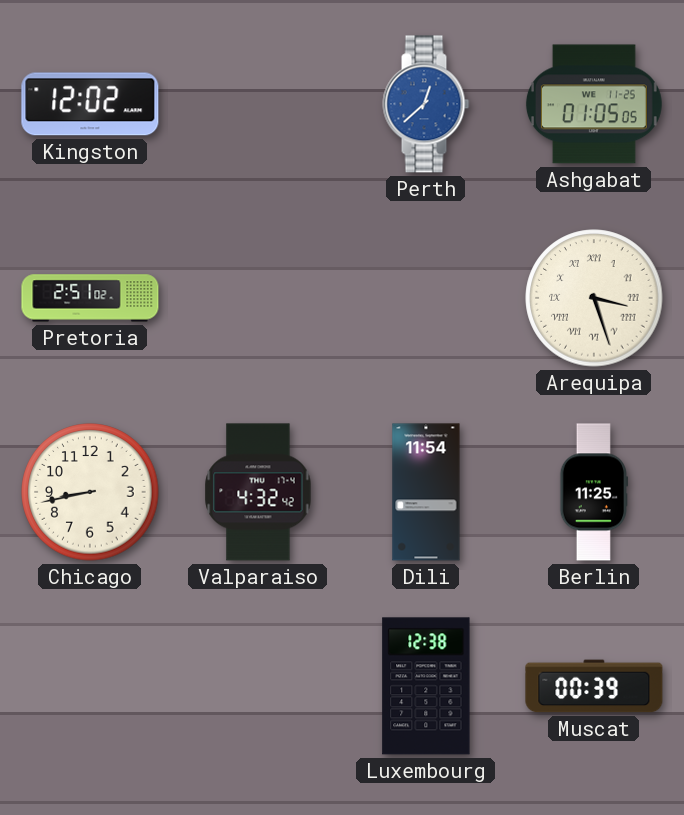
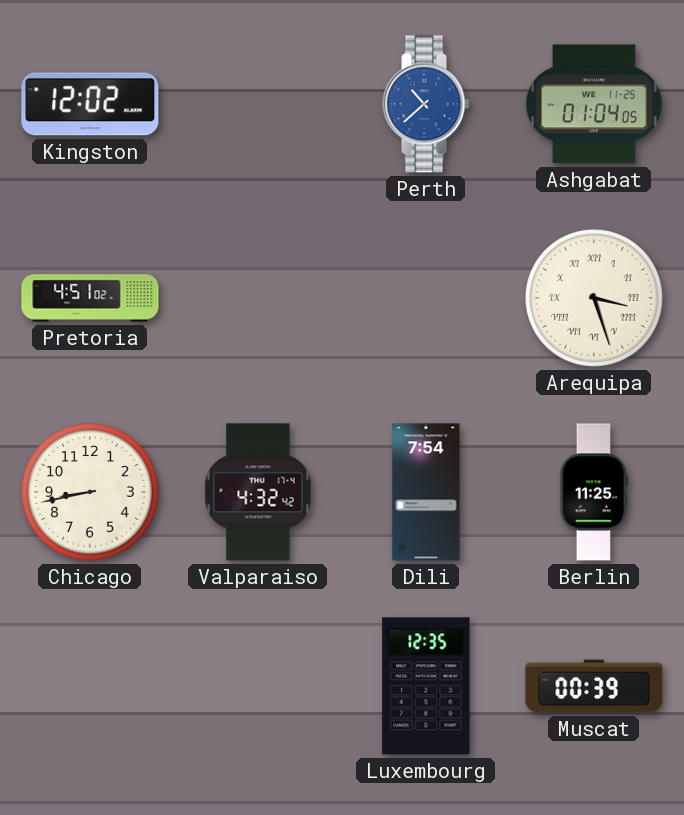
Perth: 12:38 -> 10:38
Ashgabat: 01:05 -> 01:04
Pretoria: 2:51 -> 4:51
Dili: 11:54 -> 7:54
Luxembourg: 12:38 -> 12:35
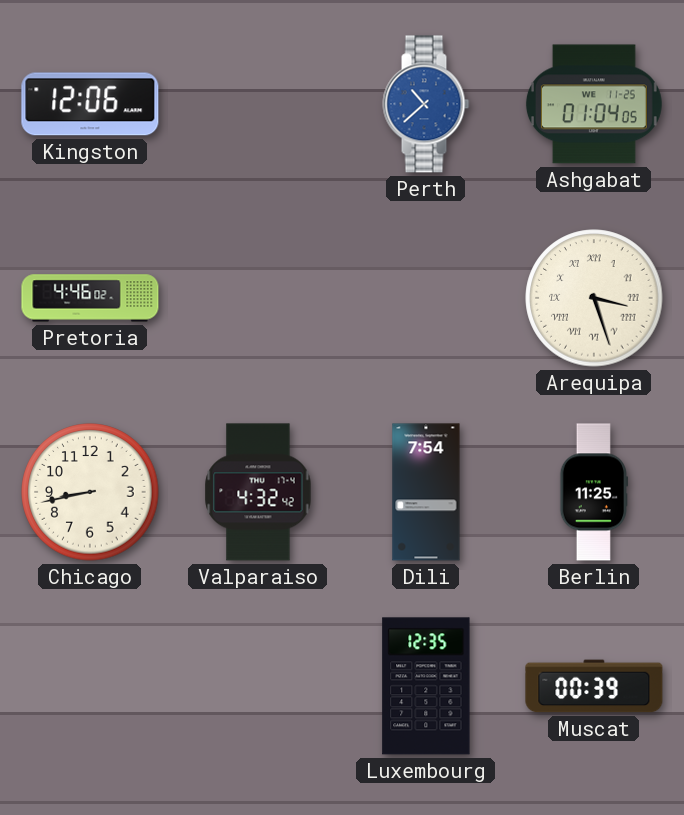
Kingston: 12:02 -> 12:06
Pretoria: 4:51 -> 4:46
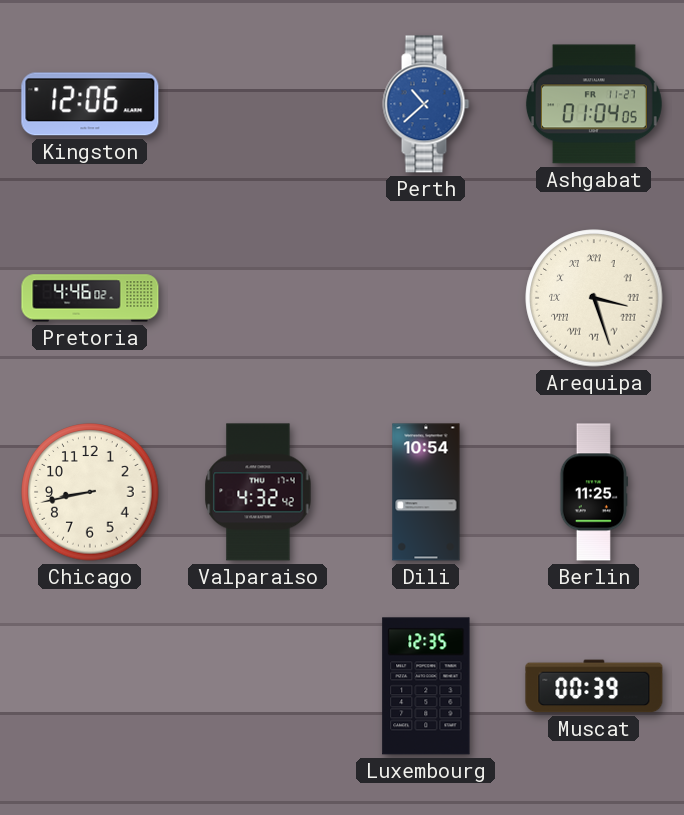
Ashgabat date: WE 11-25 -> FR 11-27
Dili: 7:54 -> 10:54
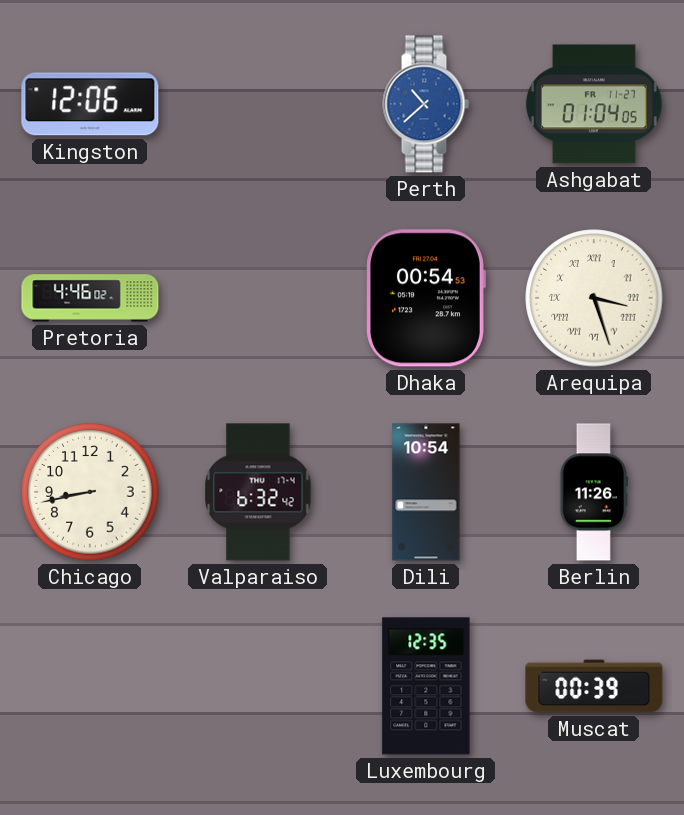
Dhaka: none -> 00:54
Valparaiso: 4:32 -> 6:32
Berlin: 11:25 -> 11:26
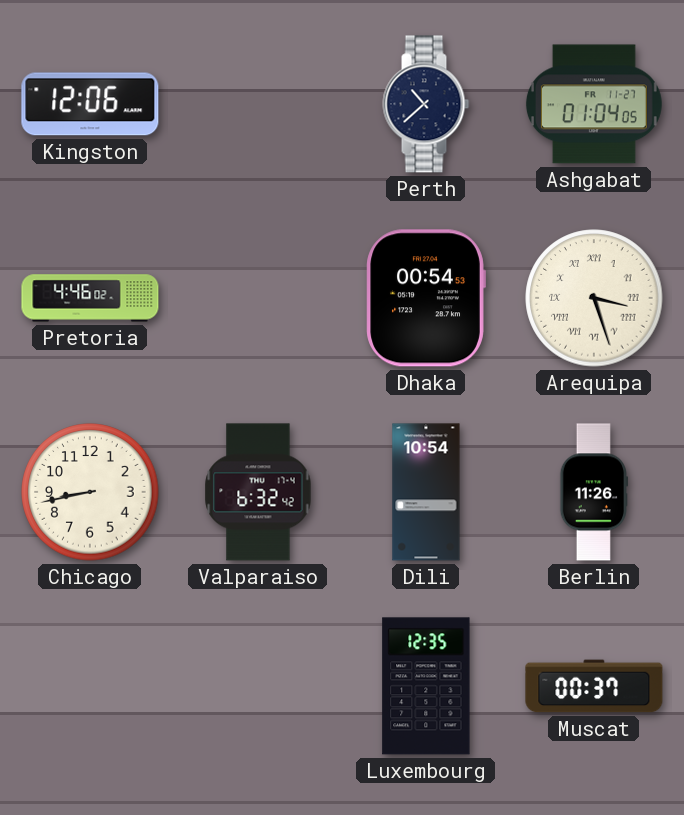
Perth dial: blue -> navy
Muscat: 00:39 -> 00:37
